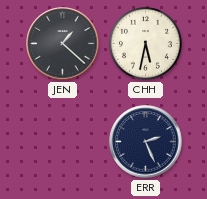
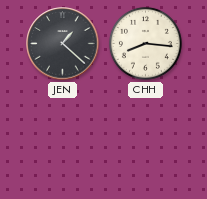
CHH: 5:32 -> 8:16
ERR: 2:26 -> none
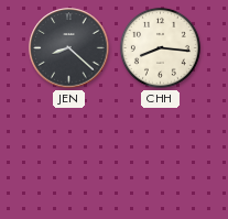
JEN: 1:22 -> 8:22
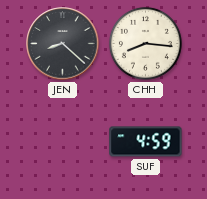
SUF: none -> 4:59
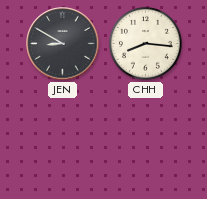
JEN: 8:22 -> 8:50
SUF: 4:59 -> none
